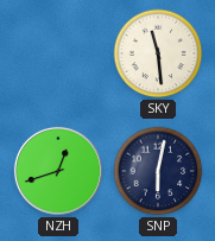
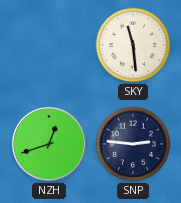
SNP: 6:02 -> 2:46
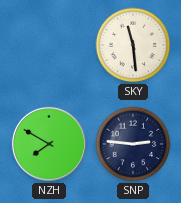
NZH: 12:42 -> 7:50
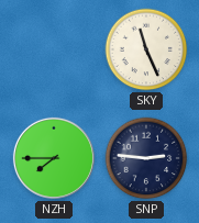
SKY: 11:29 -> 11:26
NZH: 7:50 -> 7:45
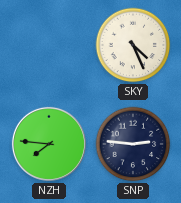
SKY: 11:26 -> 4:26
NZH: 7:45 -> 7:46
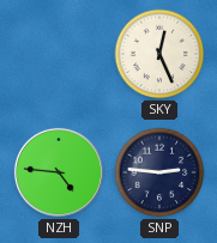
SKY: 4:26 -> 12:26
NZH: 7:46 -> 4:46
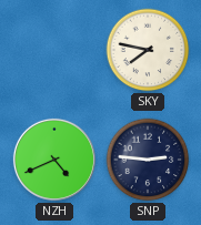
SKY: 12:26 -> 7:47
NZH: 4:46 -> 4:41
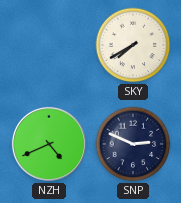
SKY: 7:47 -> 7:40
SNP: 2:46 -> 2:49
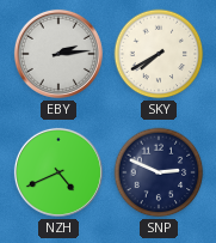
EBY: none -> 2:14
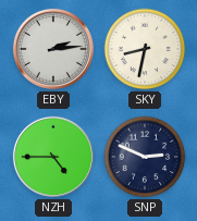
SKY: 7:40 -> 8:32
NZH: 4:41 -> 4:45
